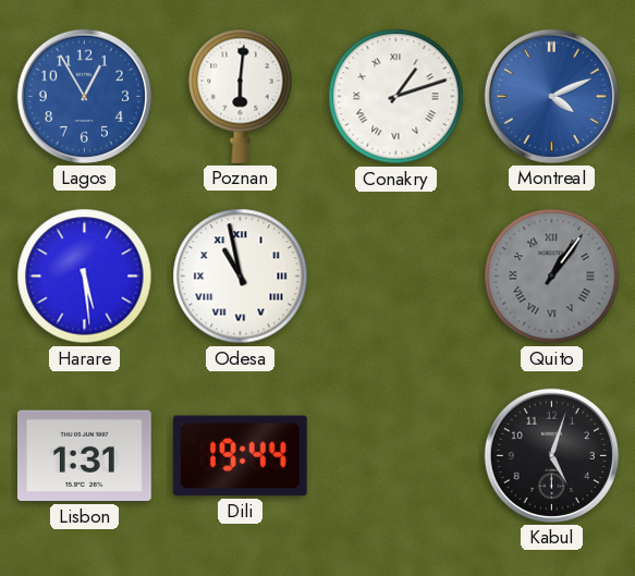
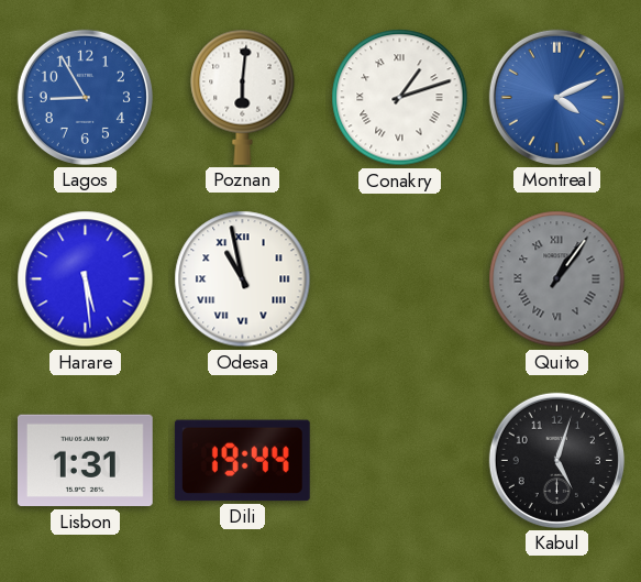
Lagos: 12:55 -> 8:55
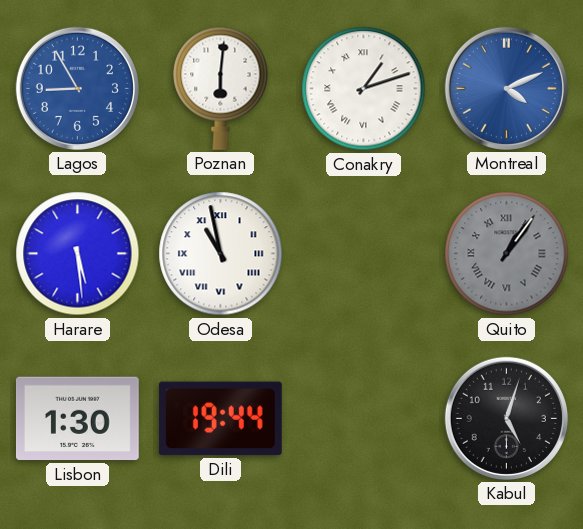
Lisbon: 1:31 -> 1:30
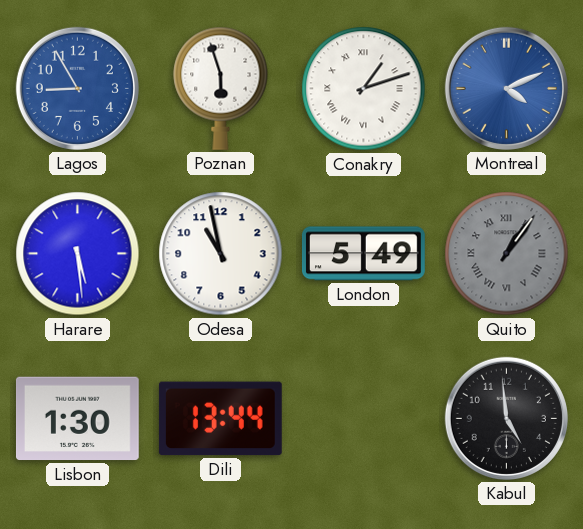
Poznan: 6:01 -> 5:57
Odesa numerals: Roman -> Arabic
London: none -> 5:49
Dili: 19:44 -> 13:44
Kabul: 5:03 -> 4:59
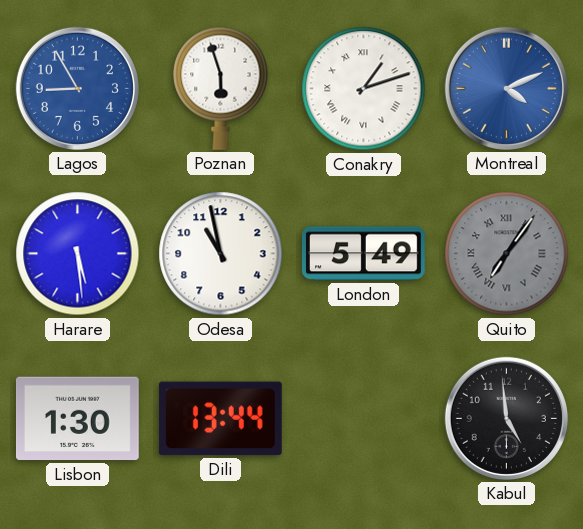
Quito: 1:06 -> 7:06
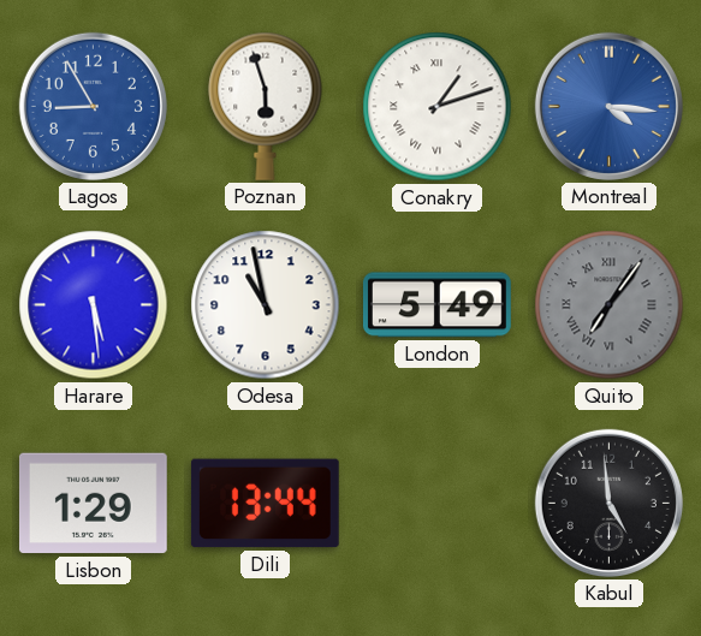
Montreal: 4:11 -> 4:16
Lisbon: 1:30 -> 1:29
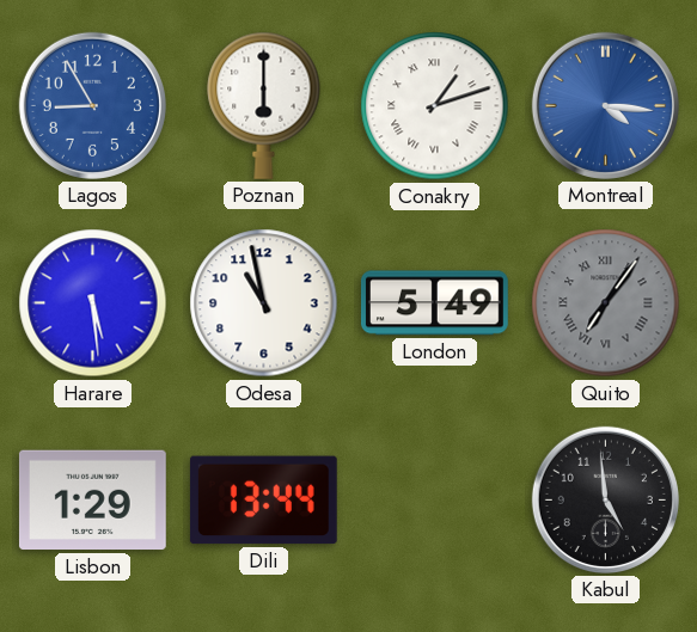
Poznan: 5:57 -> 6:00
